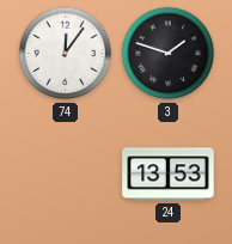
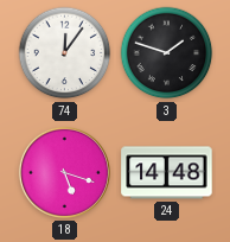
18: none -> 5:18
24: 13:53 -> 14:48
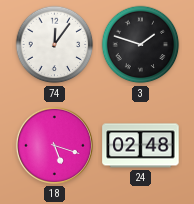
24: 14:48 -> 02:48
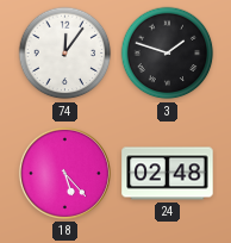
18: 5:18 -> 5:23
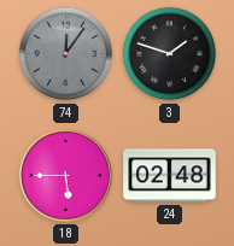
74 dial: white -> grey
18: 5:23 -> 5:45
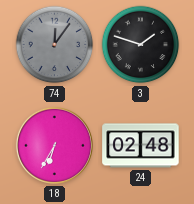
18: 5:45 -> 6:35
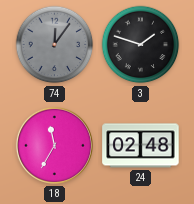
18: 6:35 -> 11:35
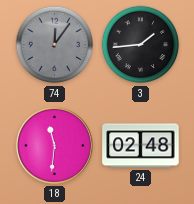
3: 1:48 -> 1:44
18: 11:35 -> 11:31
